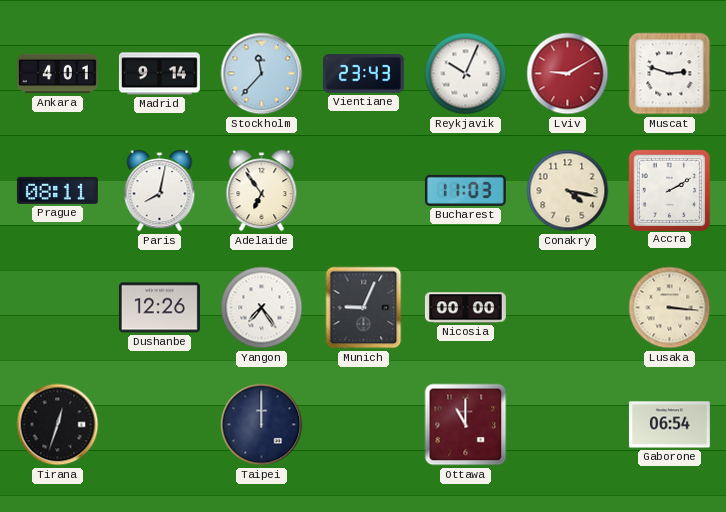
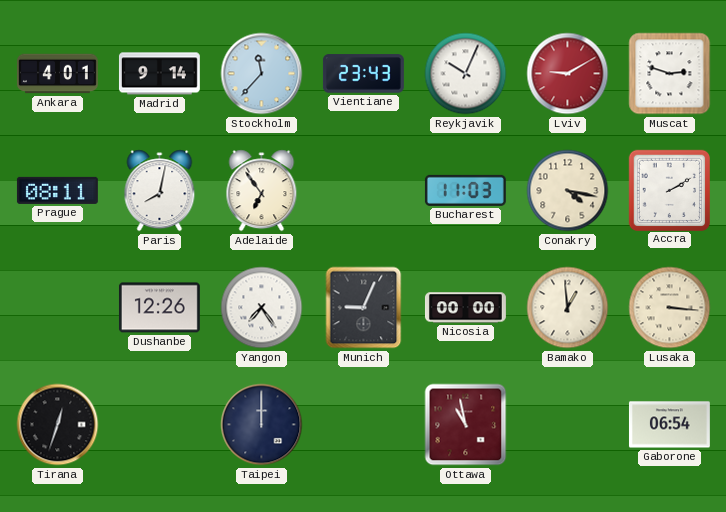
Bamako: none -> 12:59
Ottawa: 11:00 -> 10:58
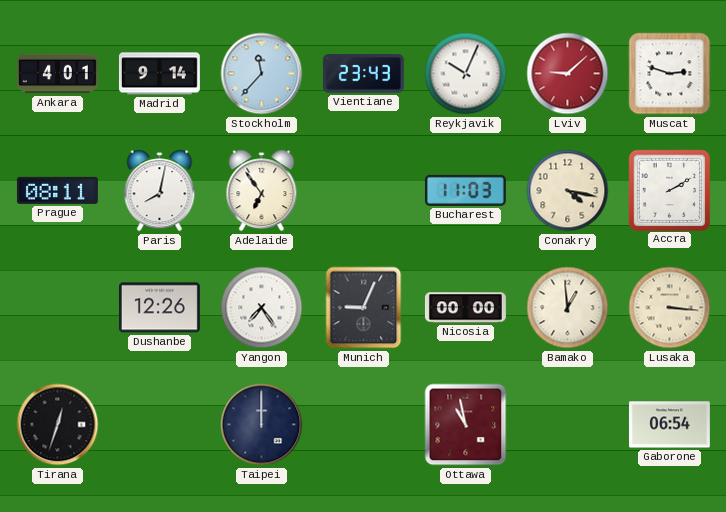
Lviv: 9:10 -> 9:08
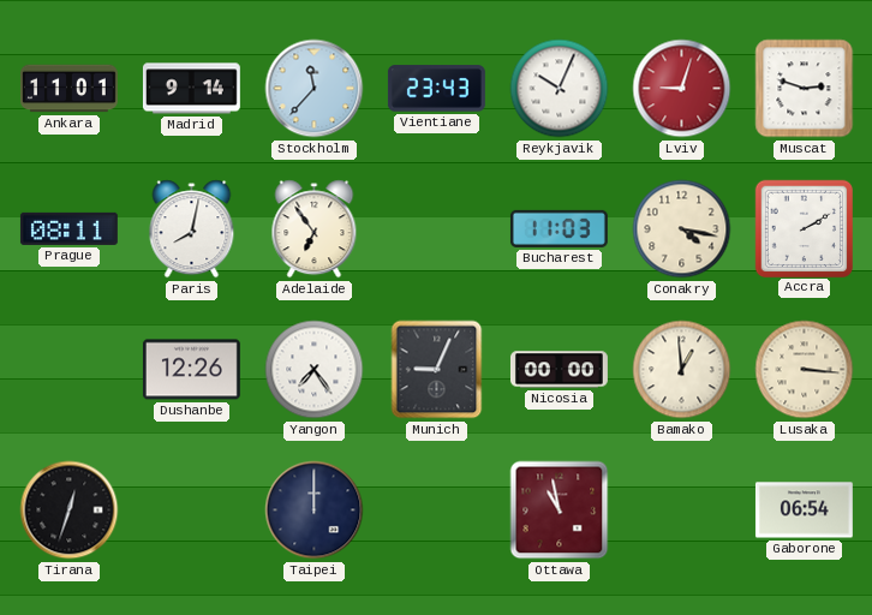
Ankara: 4:01 -> 11:01
Lviv: 9:08 -> 9:03
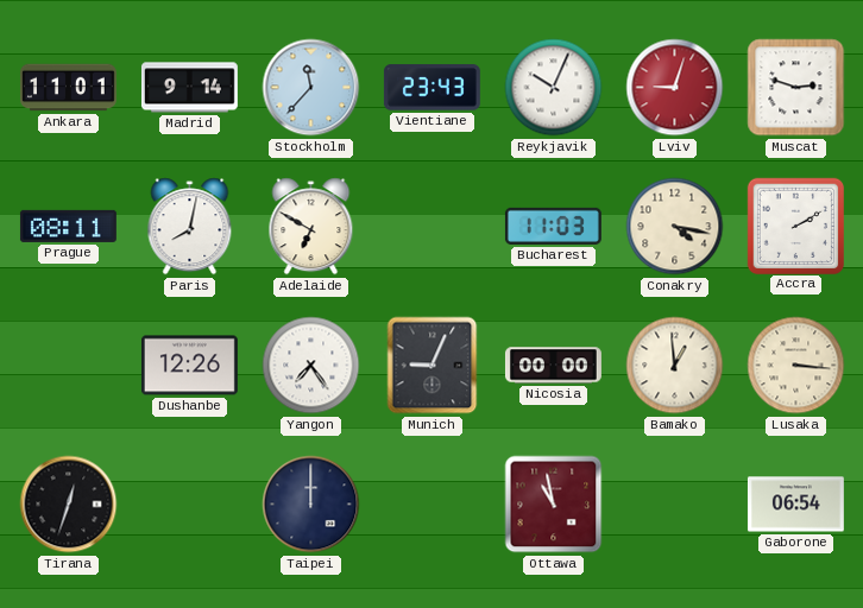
Adelaide: 6:54 -> 6:50
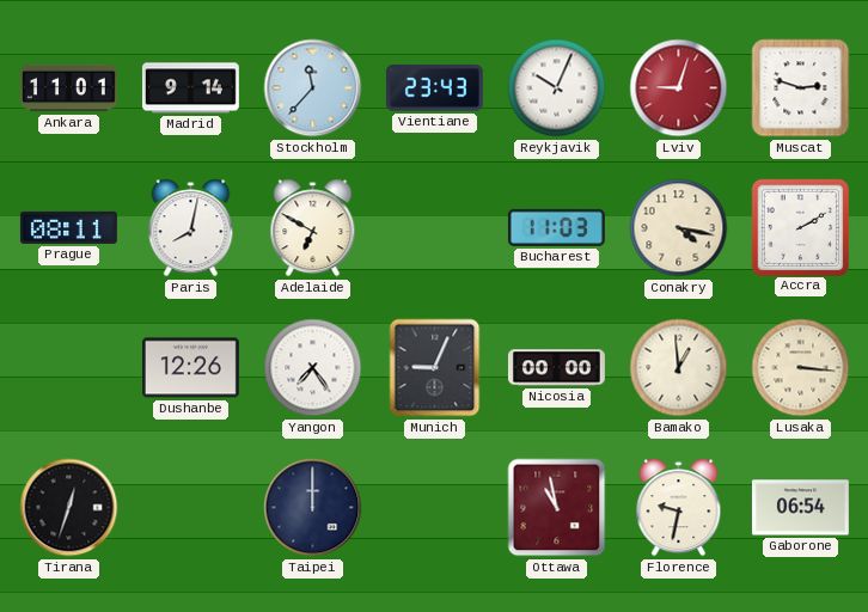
Florence: none -> 9:32
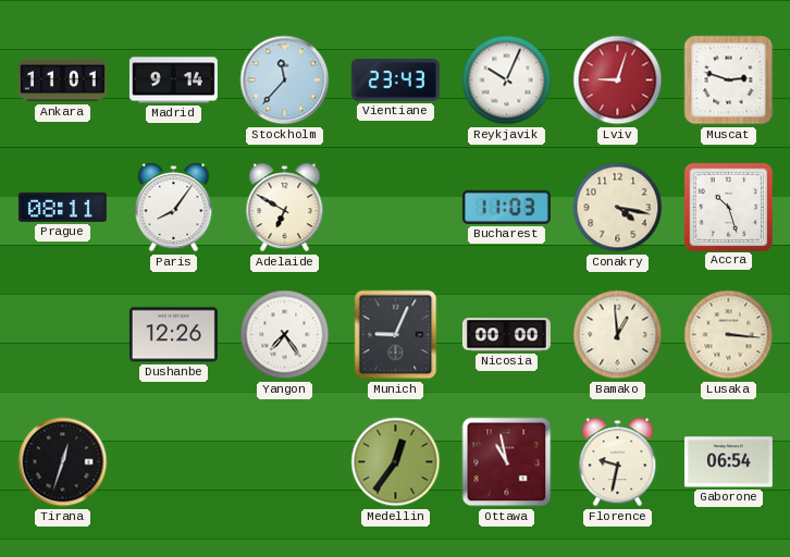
Paris: 8:02 -> 8:06
Accra: 2:10 -> 10:27
Taipei: 12:00 -> none
Medellin: none -> 12:36
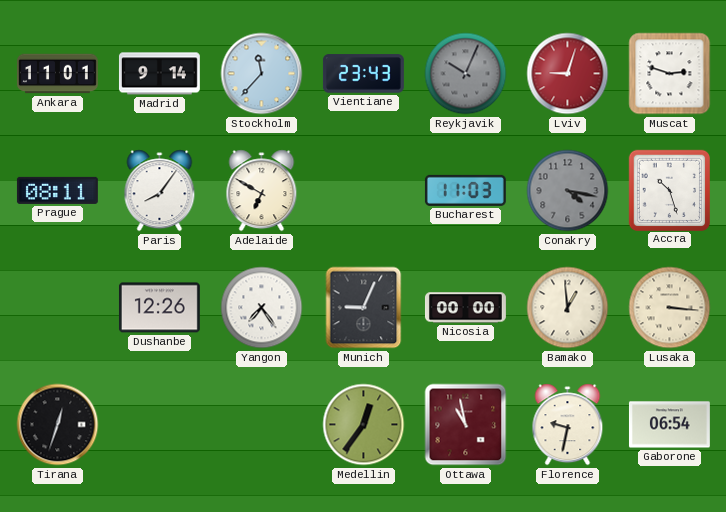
Reykjavik dial: white -> grey
Conakry dial: cream -> grey
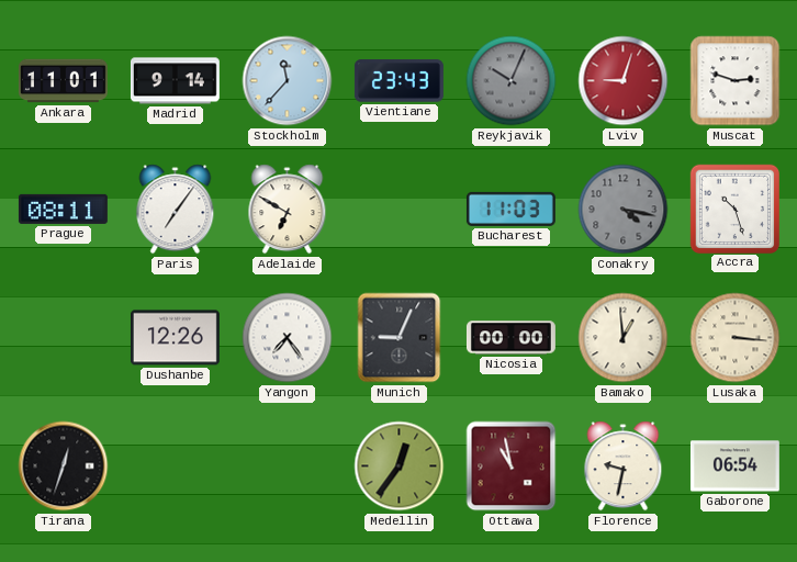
Paris: 8:06 -> 7:06
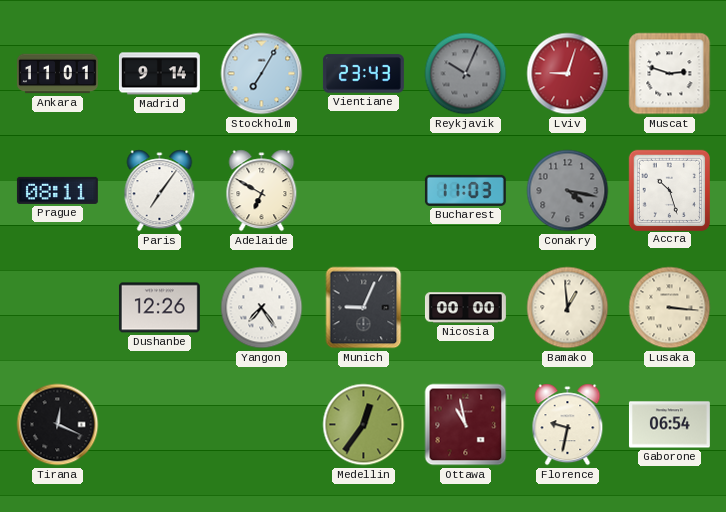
Stockholm: 11:37 -> 7:05
Tirana: 12:33 -> 12:19
